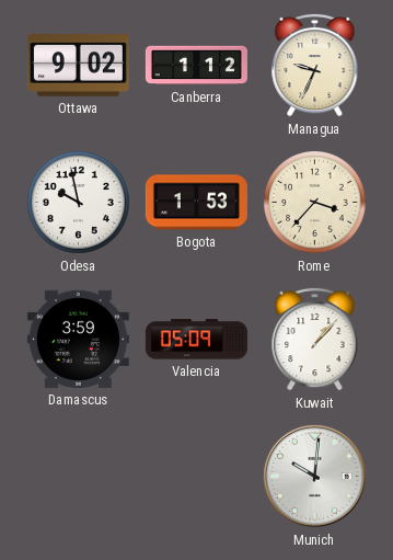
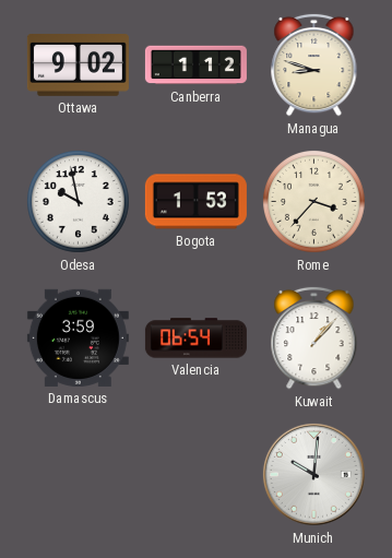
Managua: 9:34 -> 8:48
Valencia: 05:09 -> 06:54
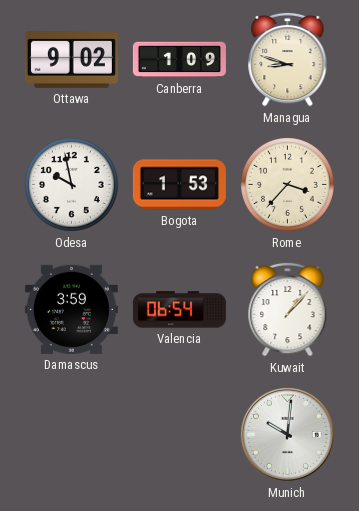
Canberra: 1:12 -> 1:09
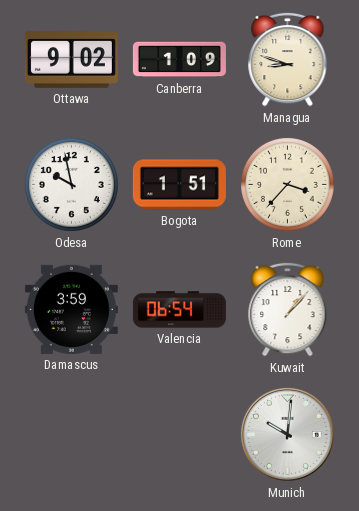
Bogota: 1:53 -> 1:51
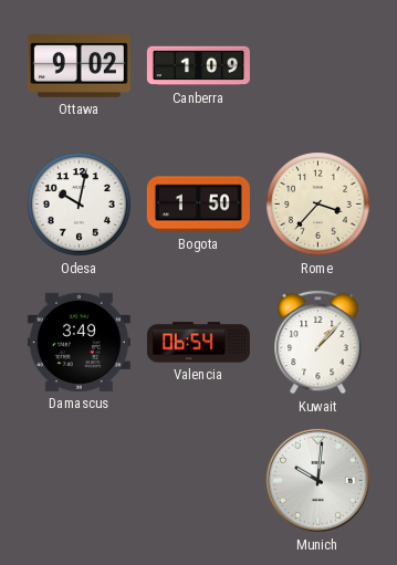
Managua: 8:48 -> none
Odesa: 9:58 -> 10:02
Bogota: 1:51 -> 1:50
Damascus: 3:59 -> 3:49
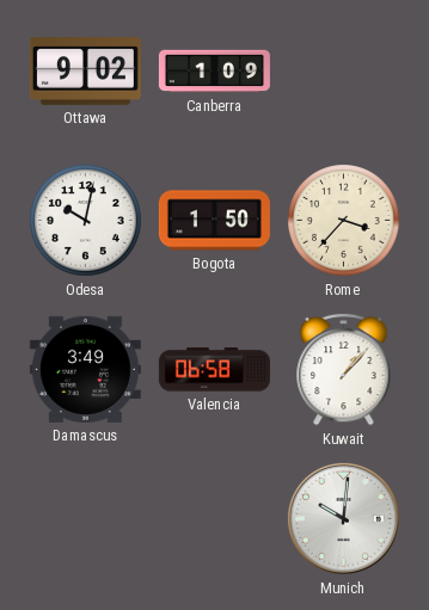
Valencia: 06:54 -> 06:58
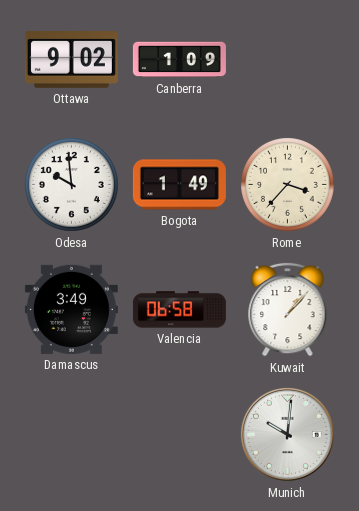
Odesa: 10:02 -> 9:59
Bogota: 1:50 -> 1:49
